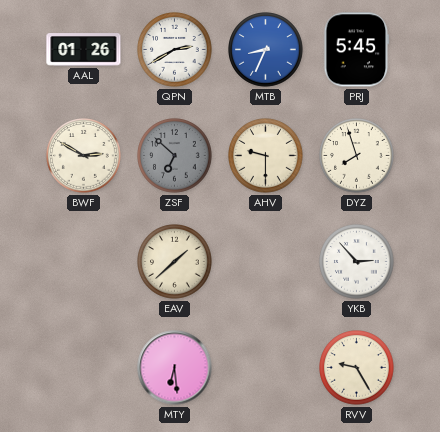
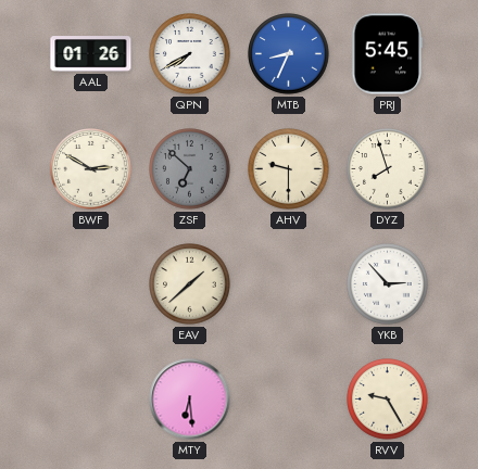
QPN: 2:40 -> 7:40
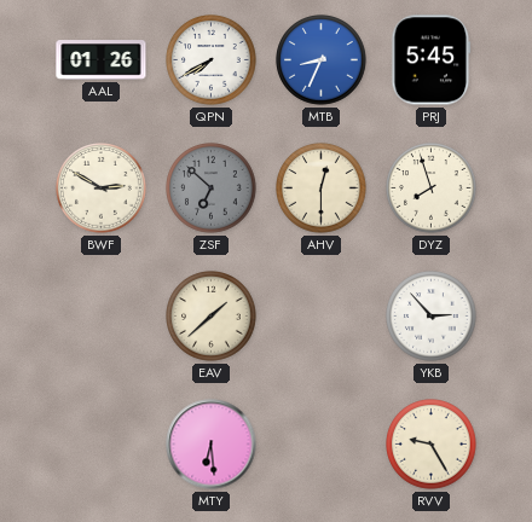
AHV: 9:30 -> 12:30
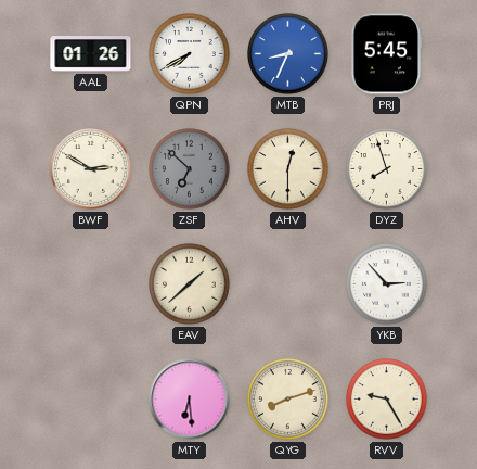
QYG: none -> 8:12
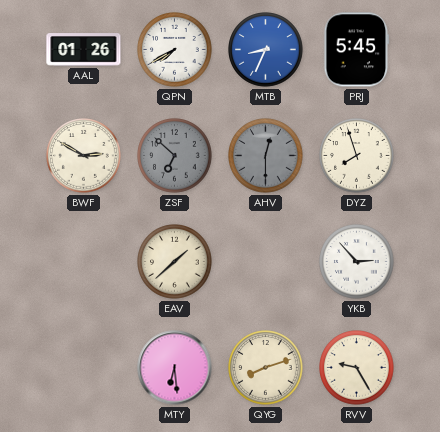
AHV dial: cream -> grey
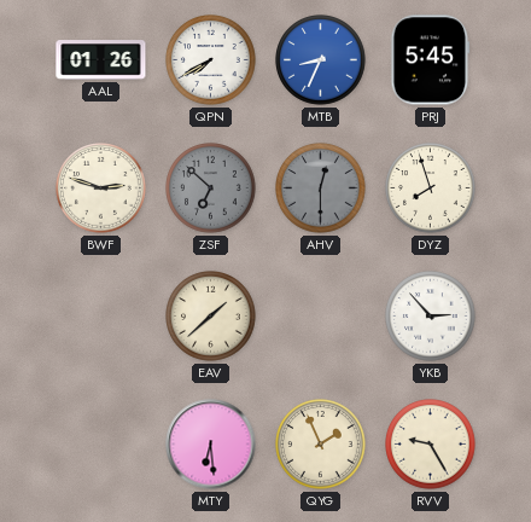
BWF: 2:50 -> 2:48
QYG: 8:12 -> 1:56
